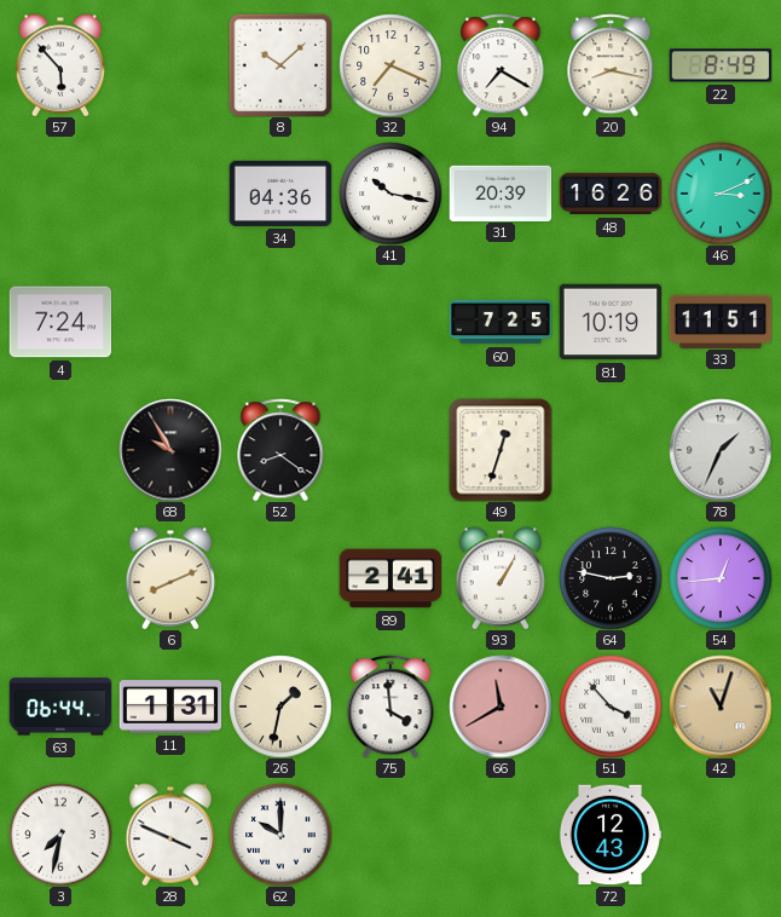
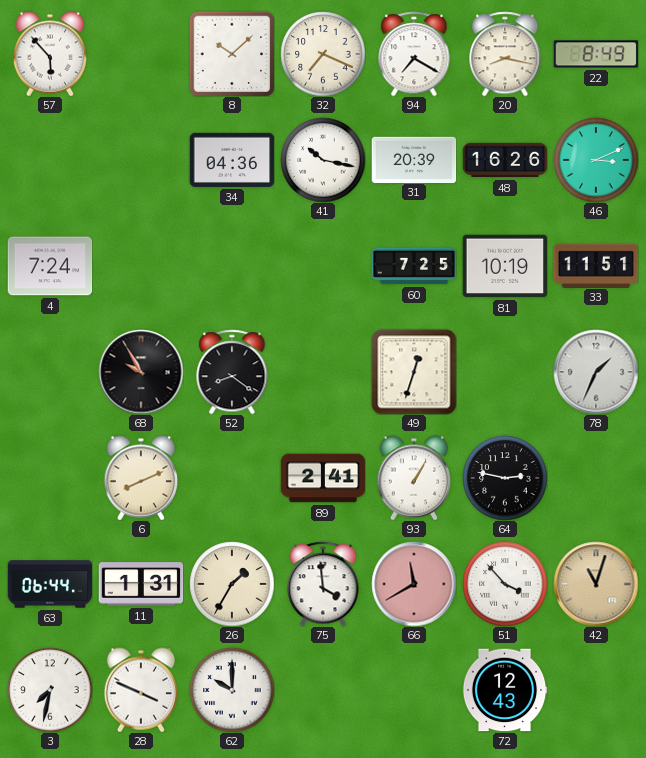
54: 12:44 -> none
26: 1:32 -> 1:35
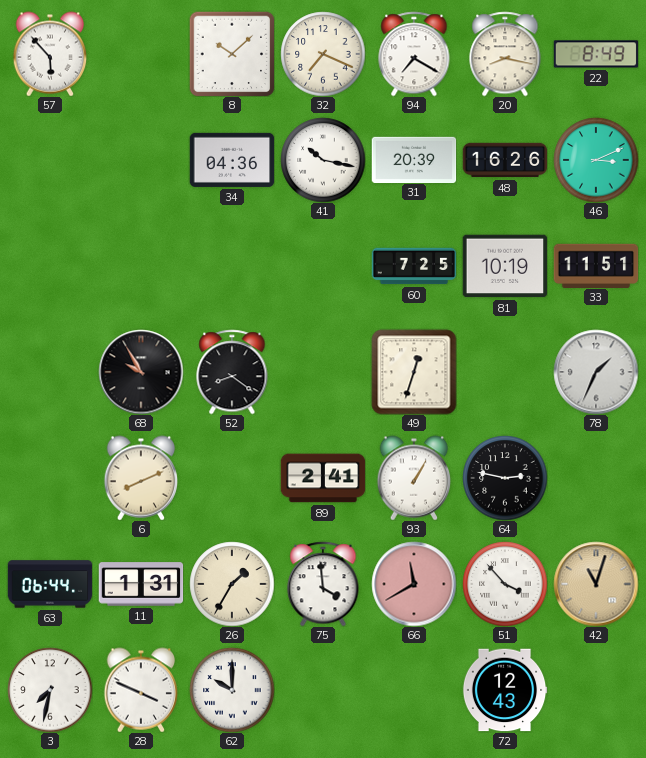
4: 7:24 -> none
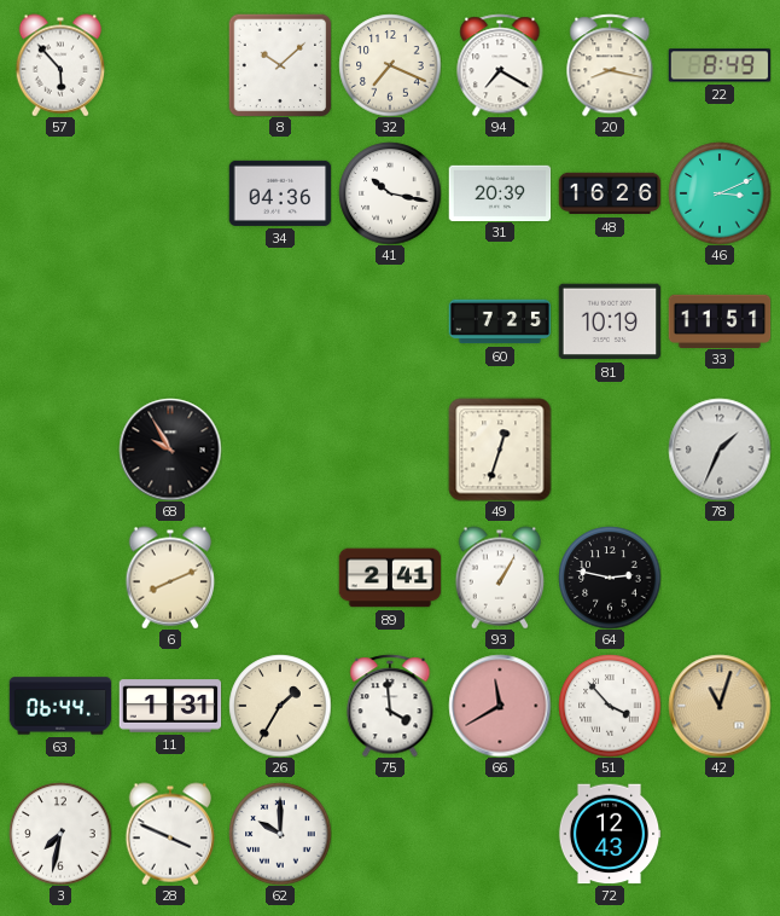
52: 8:21 -> none
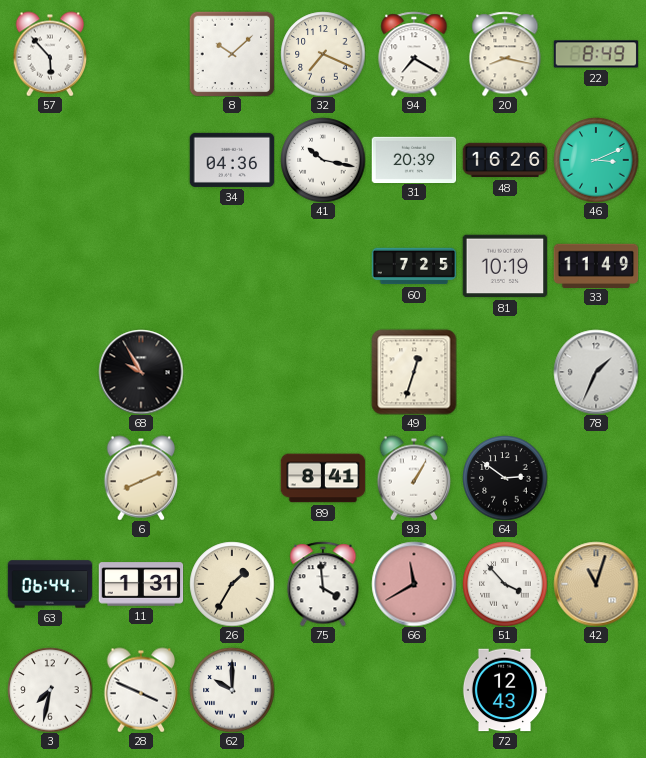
33: 11:51 -> 11:49
89: 2:41 -> 8:41
64: 2:47 -> 2:51
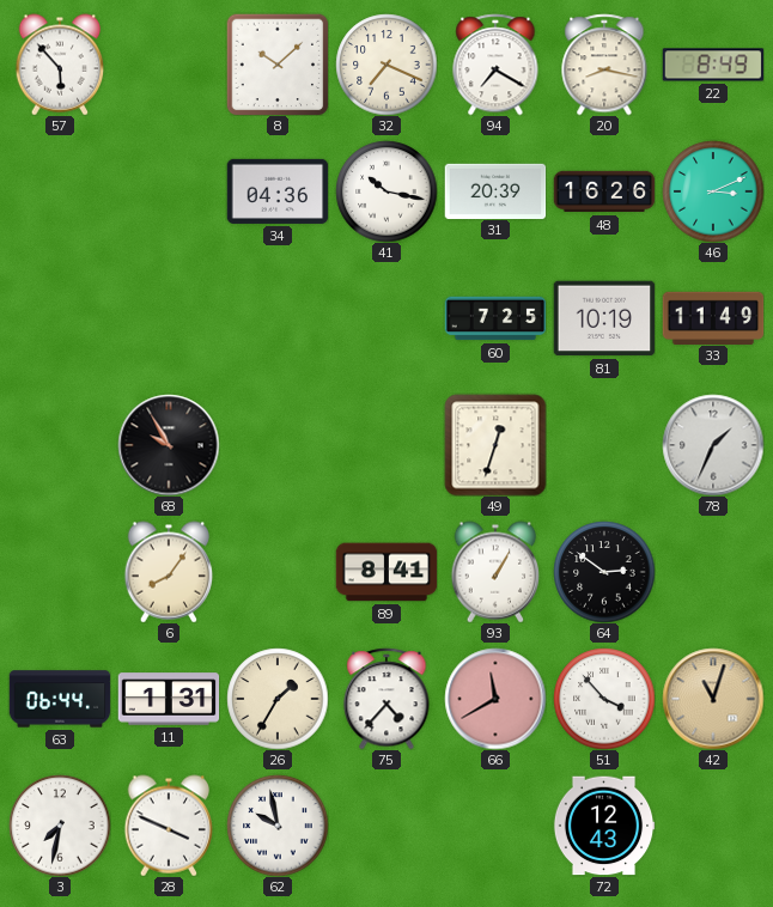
6: 8:11 -> 8:06
75: 3:59 -> 4:37
62: 10:00 -> 9:58
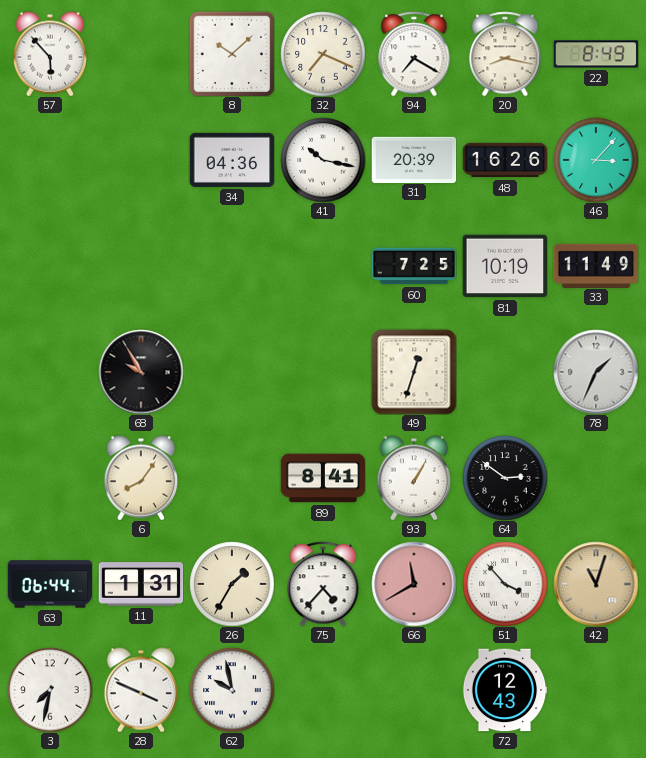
46: 3:11 -> 3:07
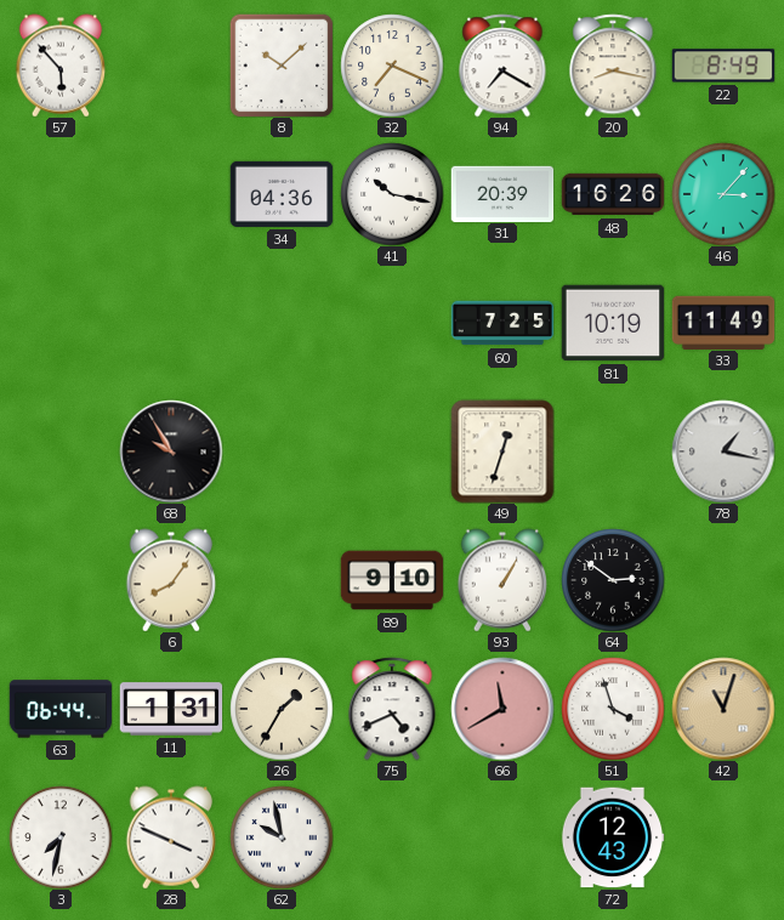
78: 1:34 -> 1:17
89: 8:41 -> 9:10
75: 4:37 -> 4:41
51: 3:53 -> 3:57
